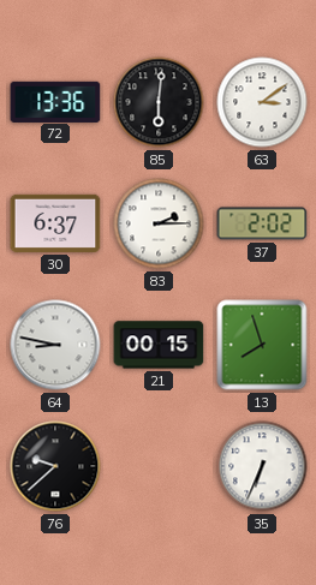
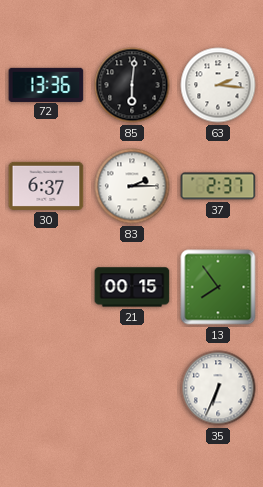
63: 3:09 -> 2:16
37: 2:02 -> 2:37
64: 8:47 -> none
13: 7:57 -> 7:54
76: 9:38 -> none
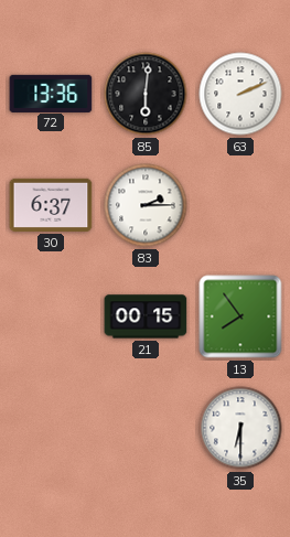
63: 2:16 -> 2:11
37: 2:37 -> none
35: 6:34 -> 6:30
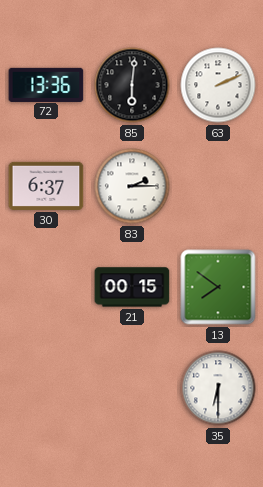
13: 7:54 -> 7:51
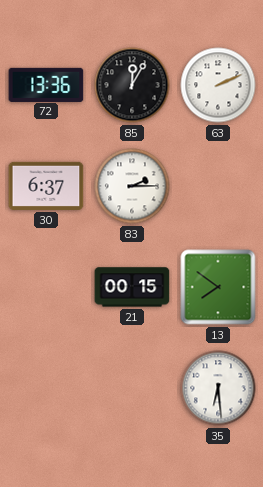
85: 6:01 -> 12:05
35: 6:30 -> 6:29
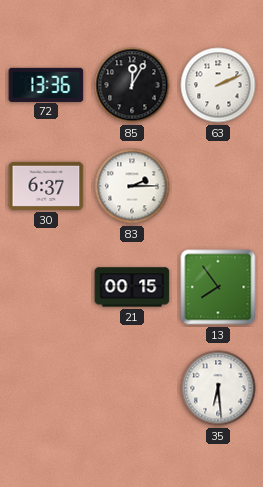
13: 7:51 -> 7:54
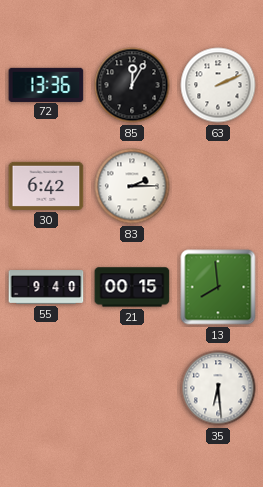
30: 6:37 -> 6:42
55: none -> 9:40
13: 7:54 -> 7:59
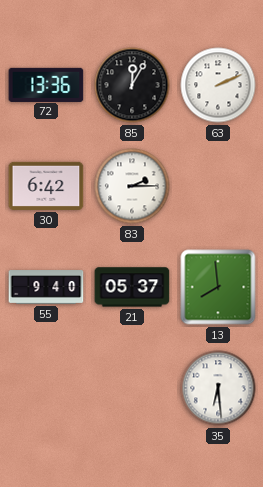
21: 00:15 -> 05:37
